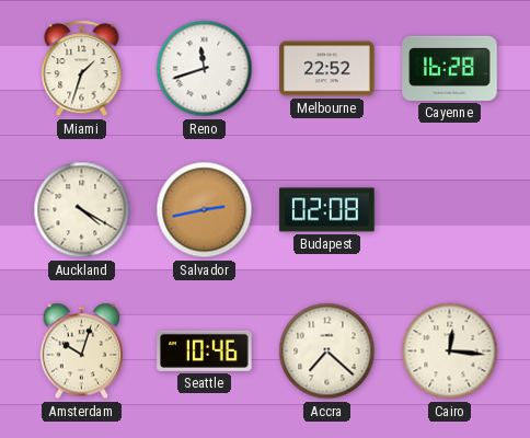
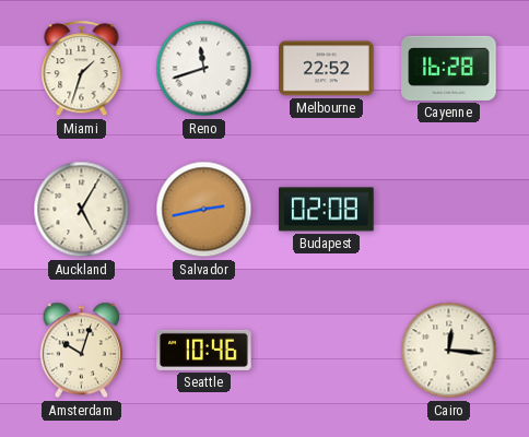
Auckland: 4:20 -> 5:05
Accra: 7:22 -> none
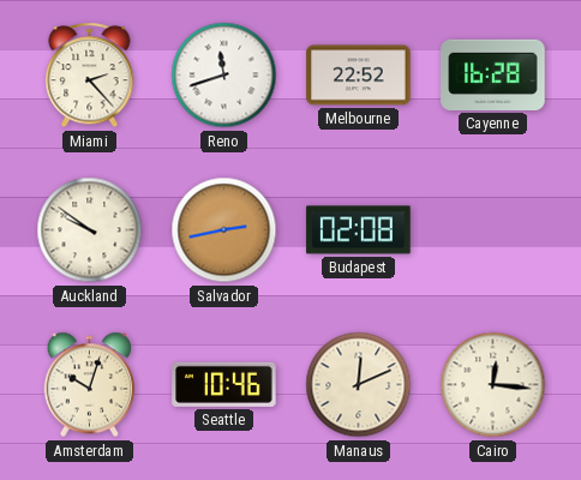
Miami: 1:33 -> 2:23
Auckland: 5:05 -> 9:51
Manaus: none -> 12:11
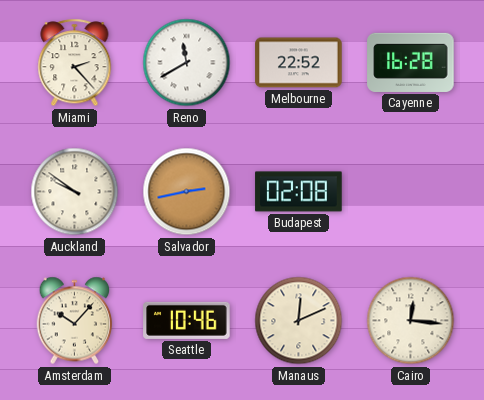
Reno: 11:42 -> 11:40
Amsterdam: 10:03 -> 10:07
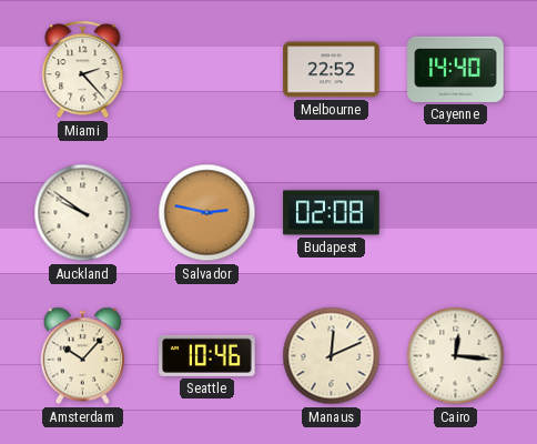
Reno: 11:40 -> none
Cayenne: 16:28 -> 14:40
Salvador: 2:43 -> 2:47
